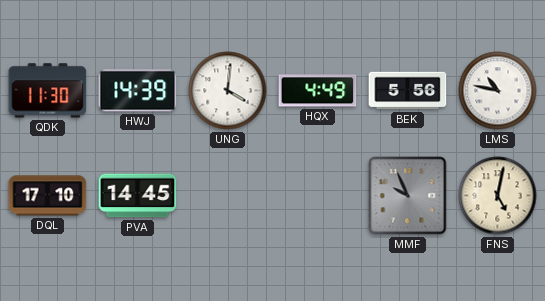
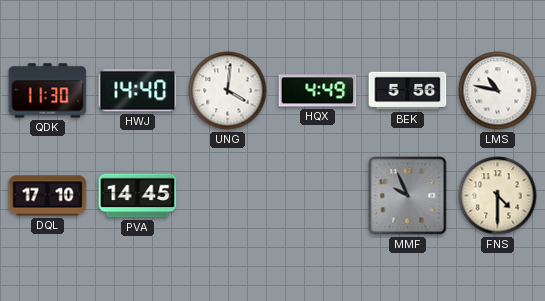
HWJ: 14:39 -> 14:40
FNS: 5:02 -> 4:30
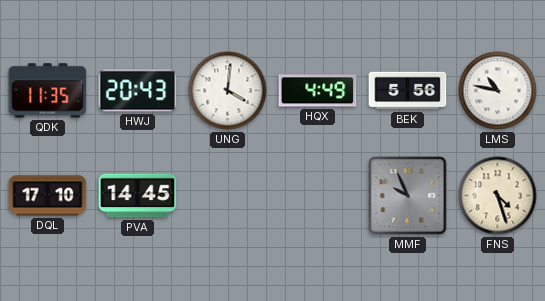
QDK: 11:30 -> 11:35
HWJ: 14:40 -> 20:43
FNS: 4:30 -> 4:27
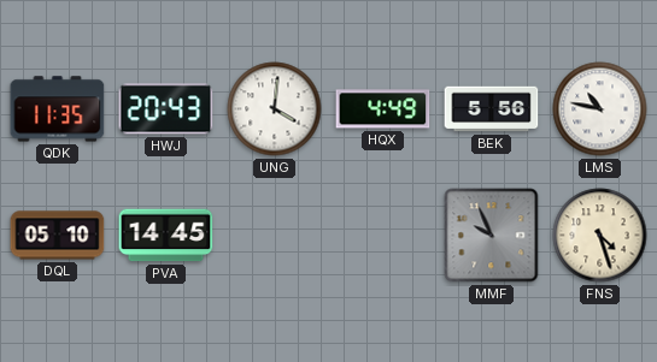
DQL: 17:10 -> 05:10
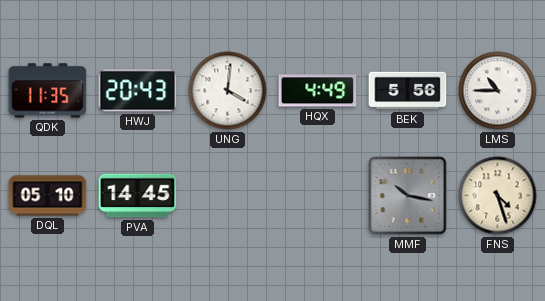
LMS: 10:47 -> 10:45
MMF: 9:56 -> 10:17
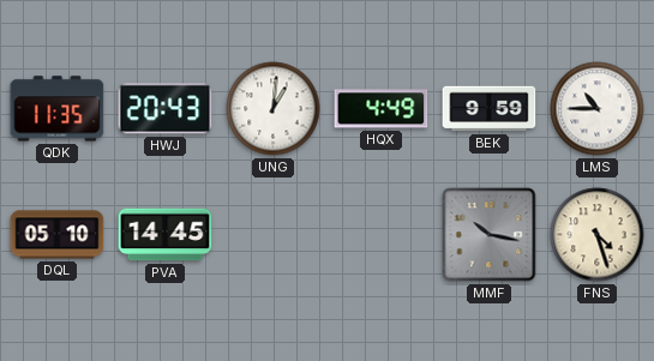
UNG: 4:01 -> 1:01
BEK: 5:56 -> 9:59
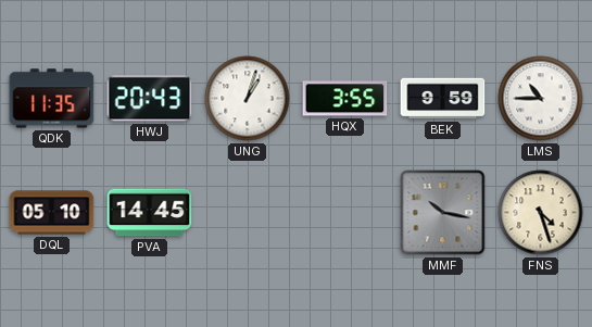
UNG: 1:01 -> 1:03
HQX: 4:49 -> 3:55
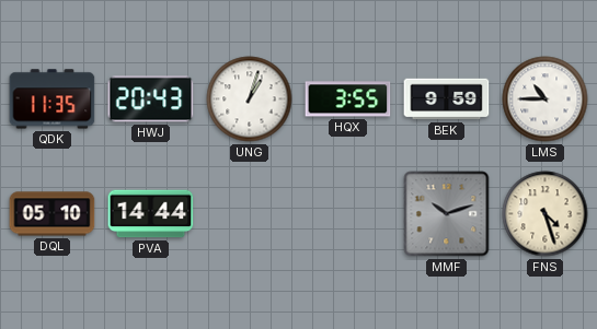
PVA: 14:45 -> 14:44
MMF: 10:17 -> 10:12
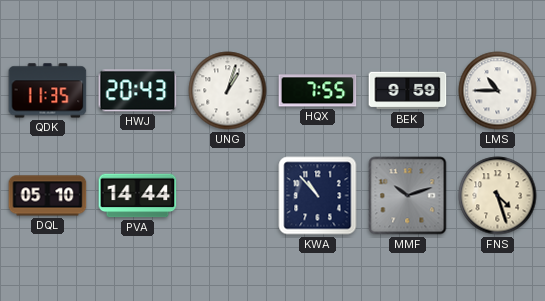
HQX: 3:55 -> 7:55
KWA: none -> 10:53
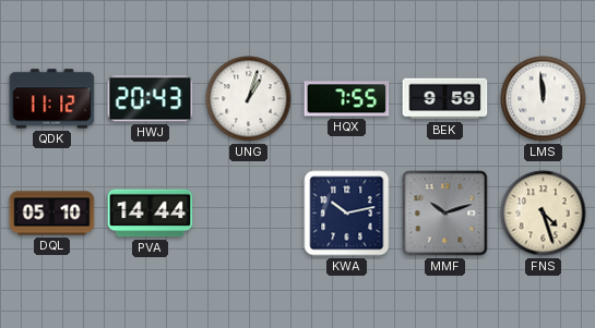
QDK: 11:35 -> 11:12
LMS: 10:45 -> 11:59
KWA: 10:53 -> 10:13
